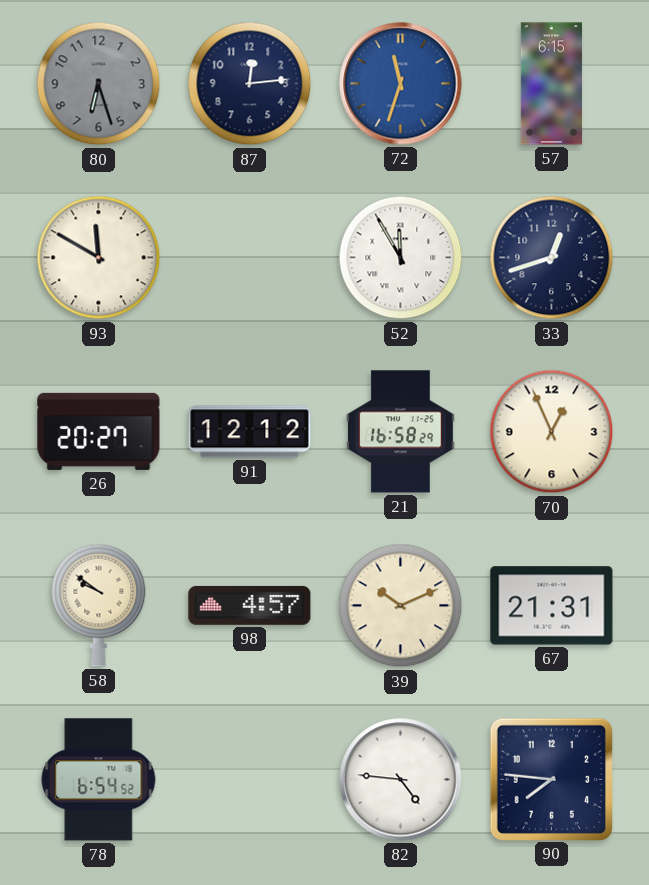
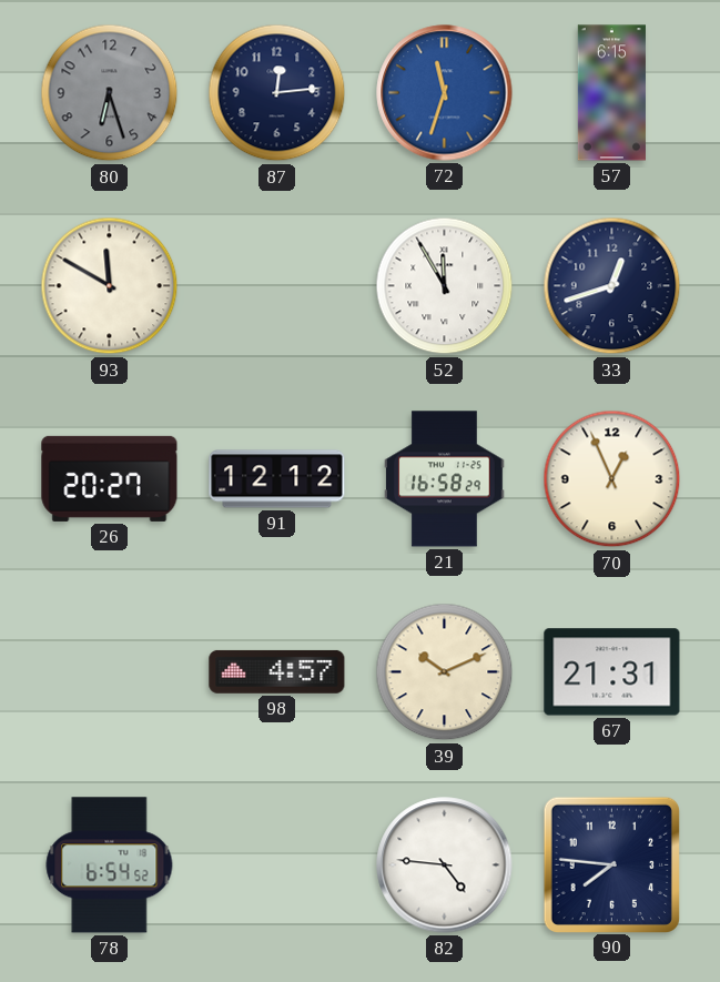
58: 9:51 -> none
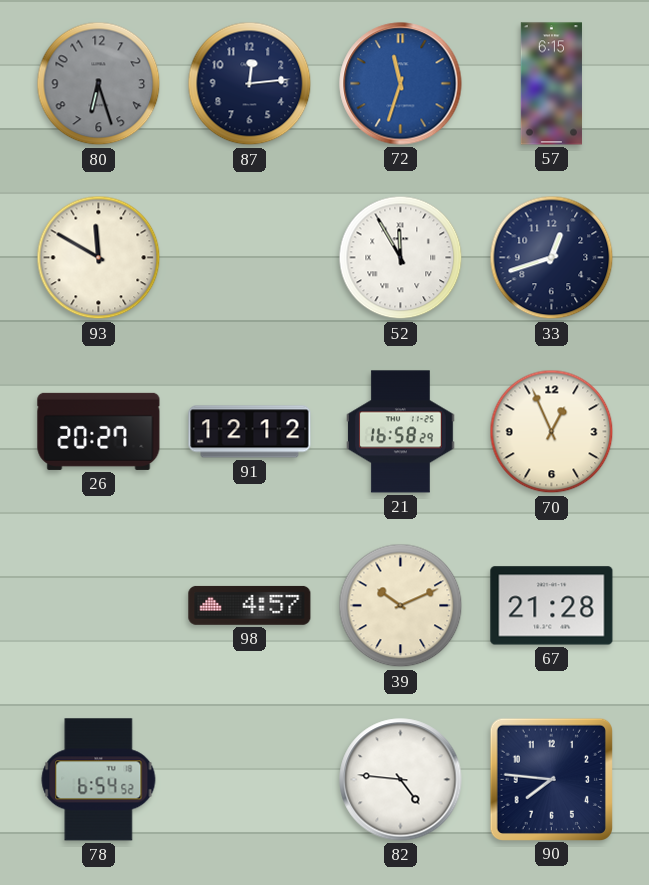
67: 21:31 -> 21:28
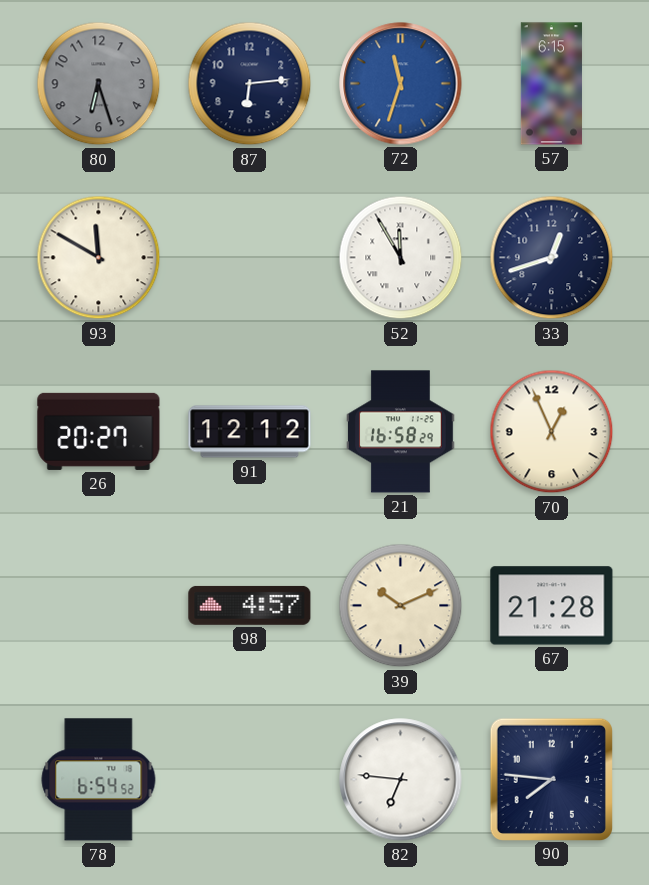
87: 12:14 -> 6:14
82: 4:46 -> 6:46
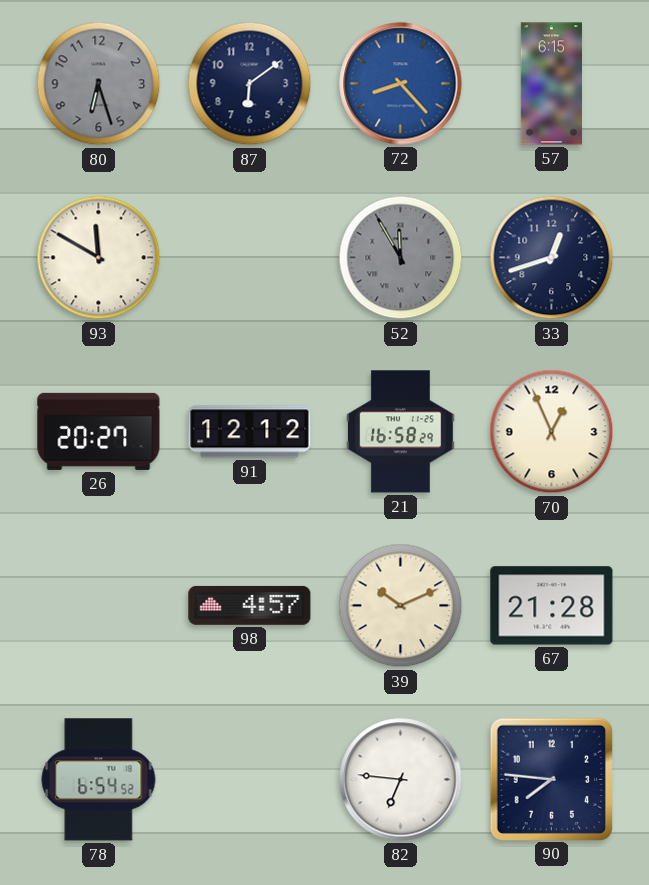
87: 6:14 -> 6:09
72: 11:33 -> 8:23
52 dial: white -> grey
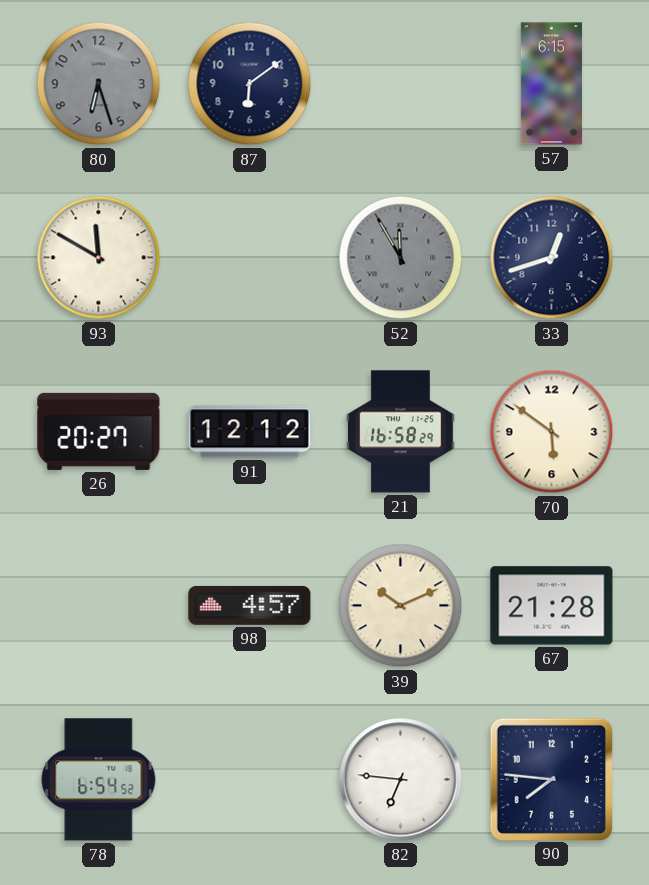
72: 8:23 -> none
70: 12:56 -> 5:51
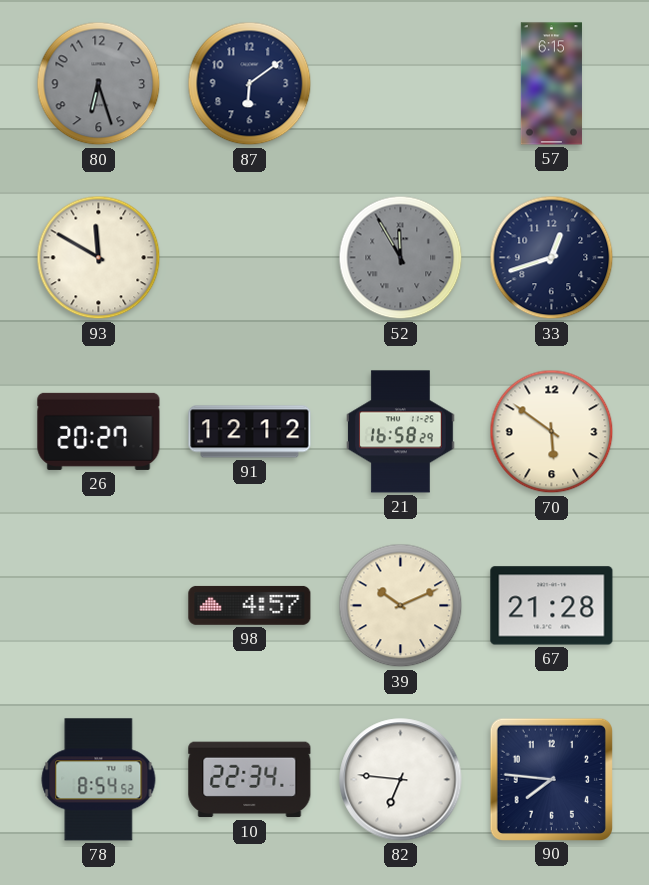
78: 6:54 -> 8:54
10: none -> 22:34
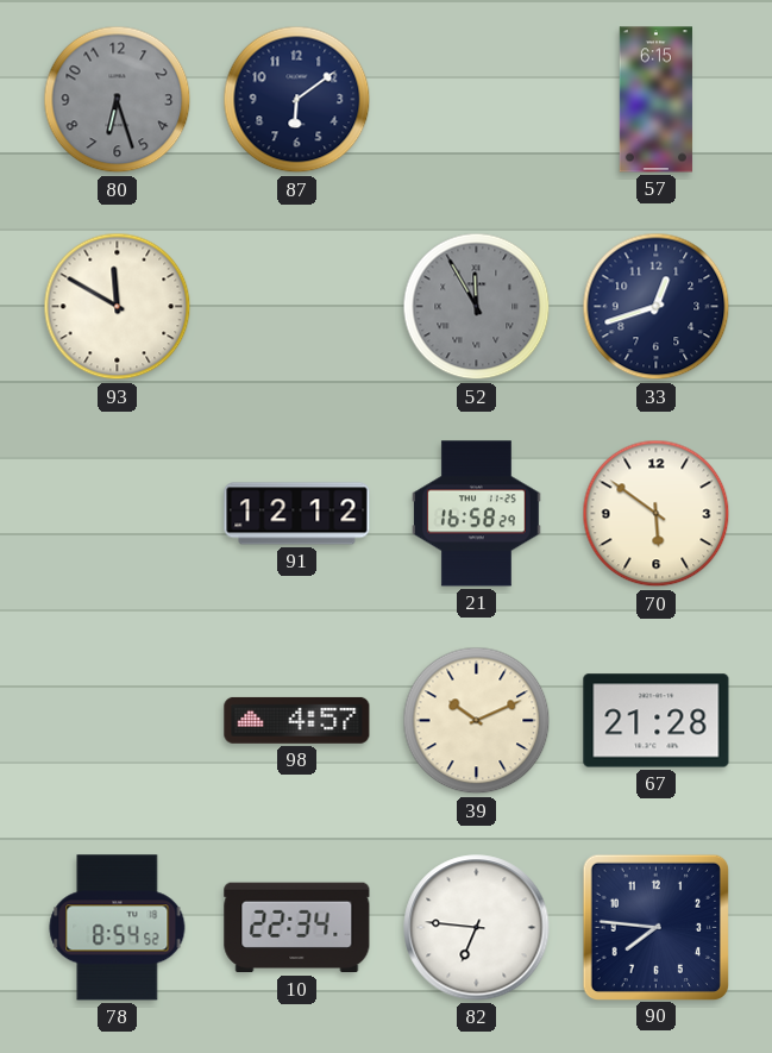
26: 20:27 -> none
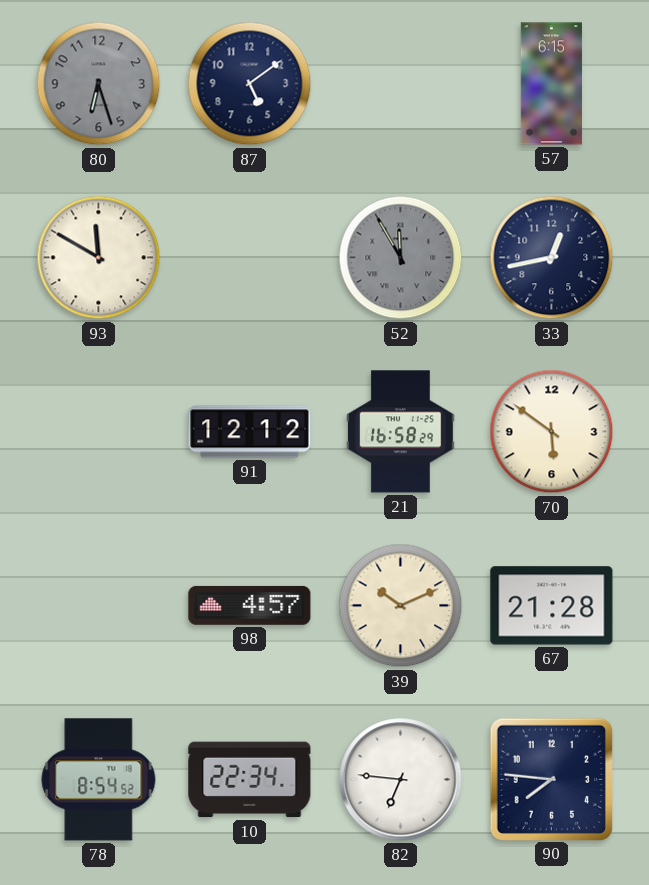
87: 6:09 -> 5:09
33: 12:42 -> 12:43
